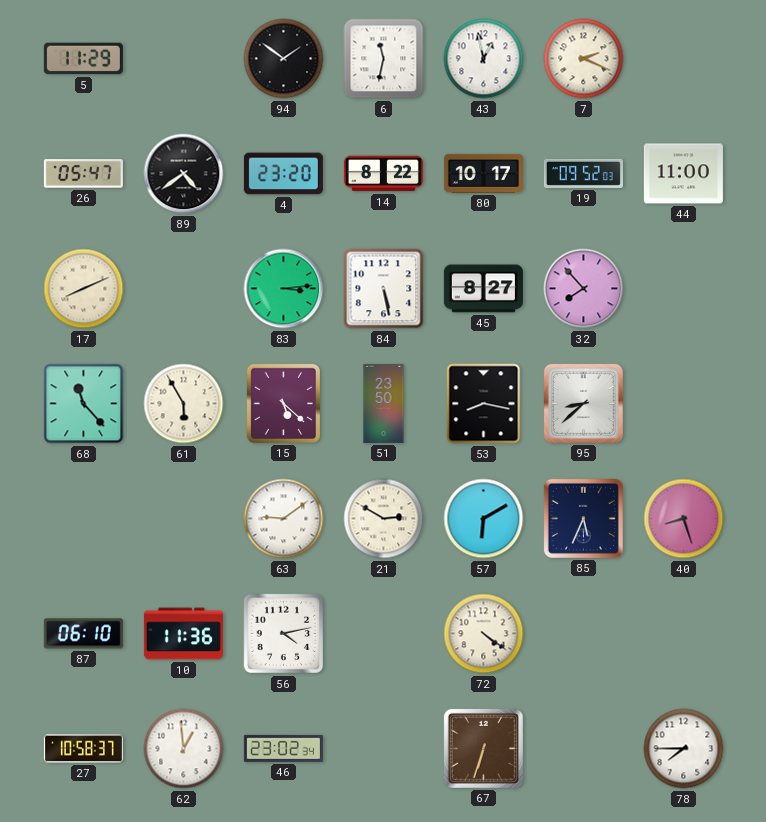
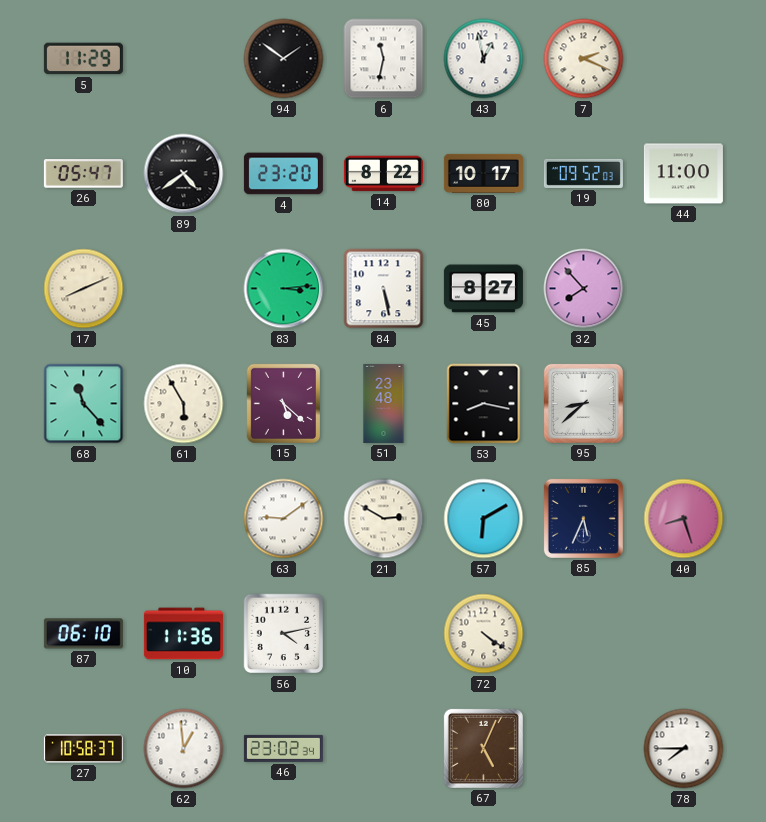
51: 23:50 -> 23:48
67: 6:33 -> 5:04
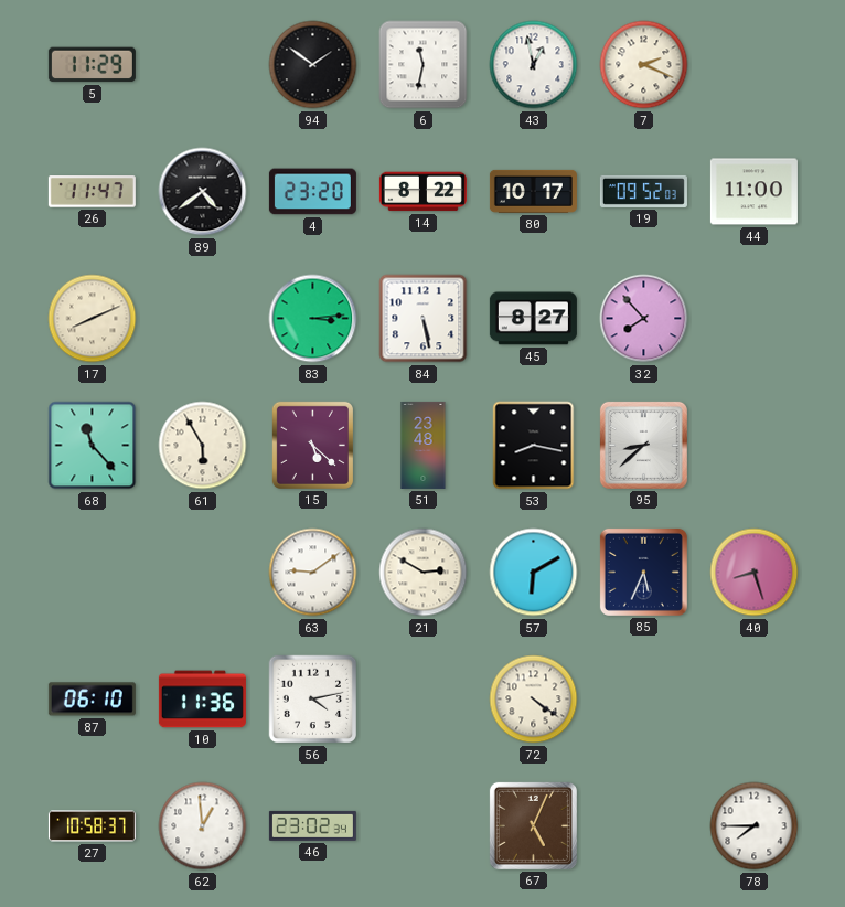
26: 05:47 -> 11:47
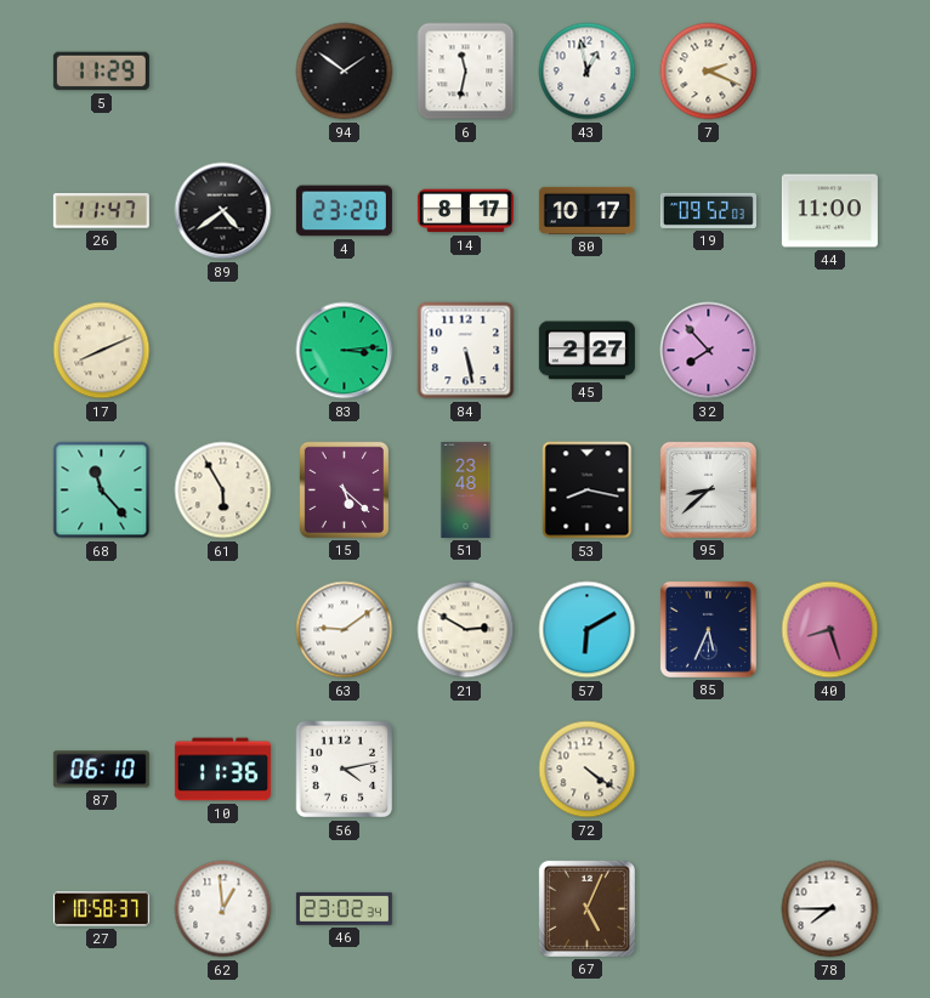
14: 8:22 -> 8:17
45: 8:27 -> 2:27
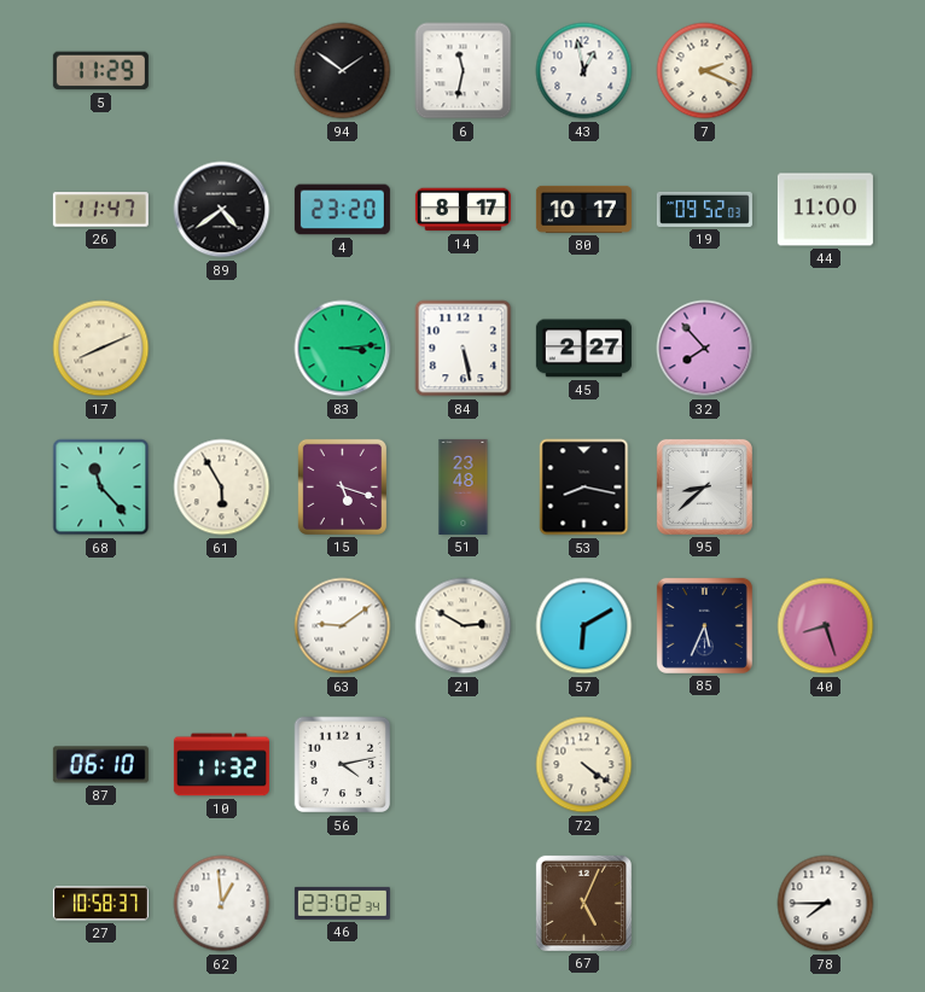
15: 5:22 -> 5:18
10: 11:36 -> 11:32
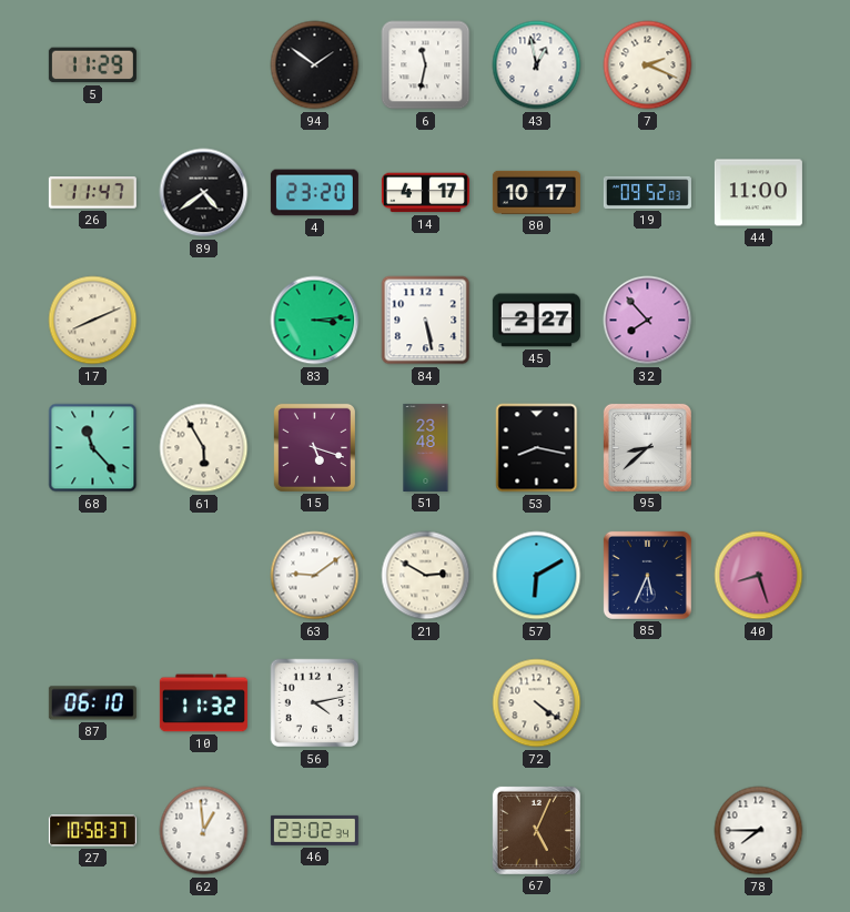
14: 8:17 -> 4:17
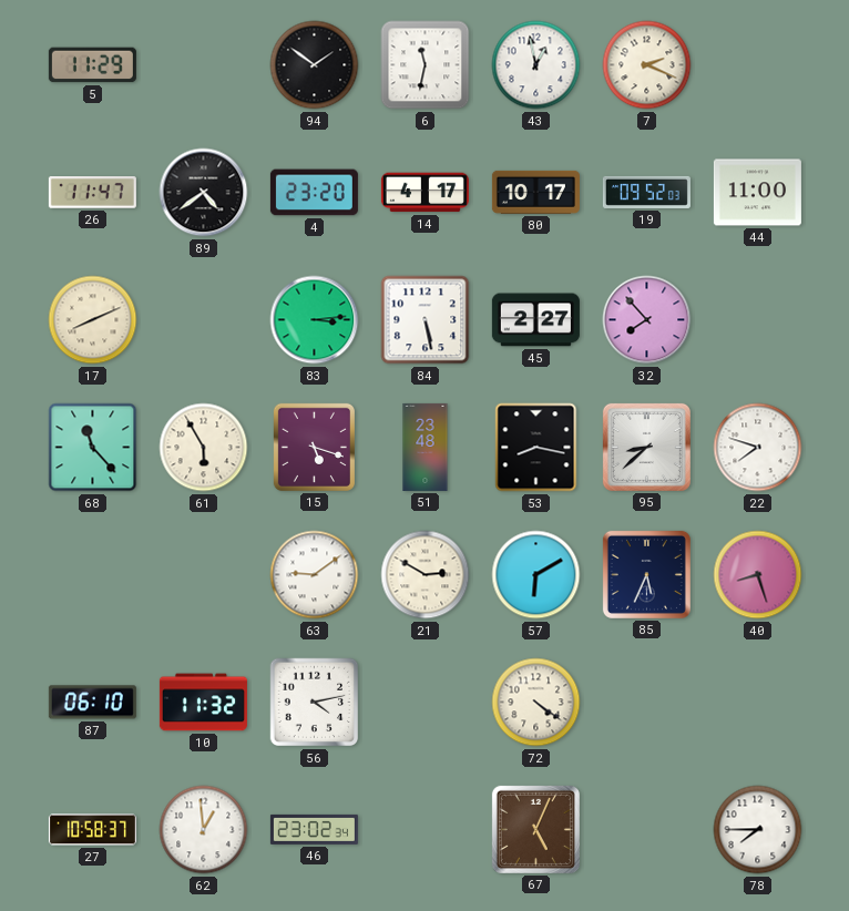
22: none -> 7:48
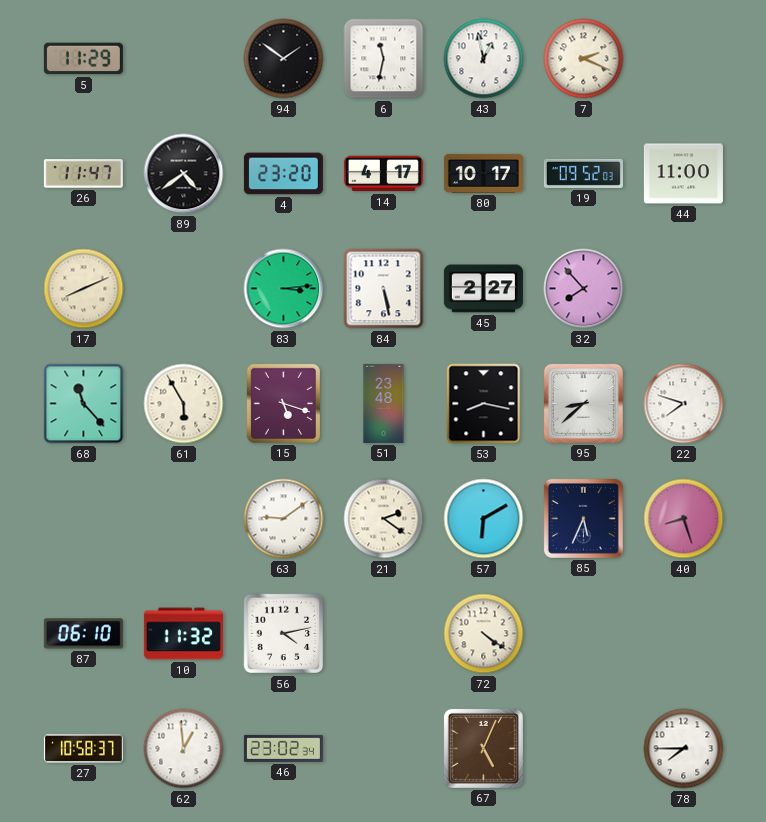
21: 2:50 -> 2:21
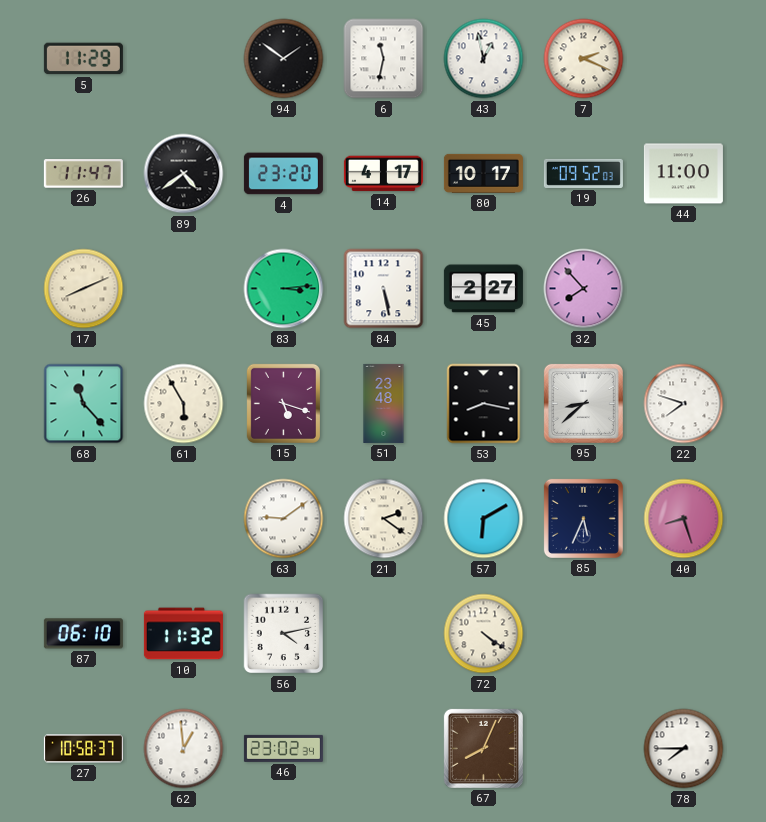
67: 5:04 -> 8:04
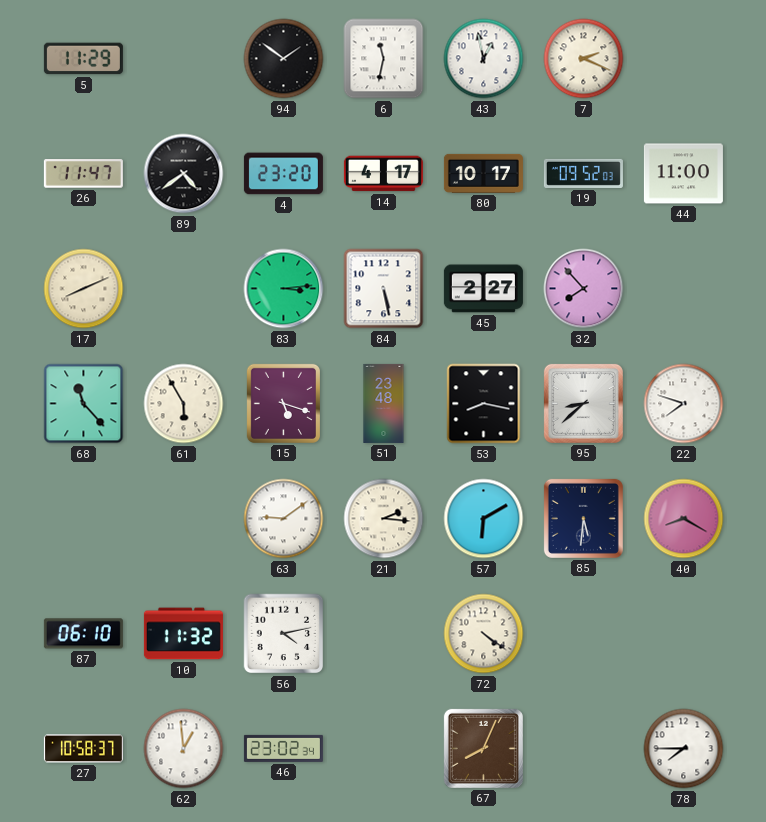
21: 2:21 -> 2:16
85: 5:34 -> 5:31
40: 8:27 -> 8:20
